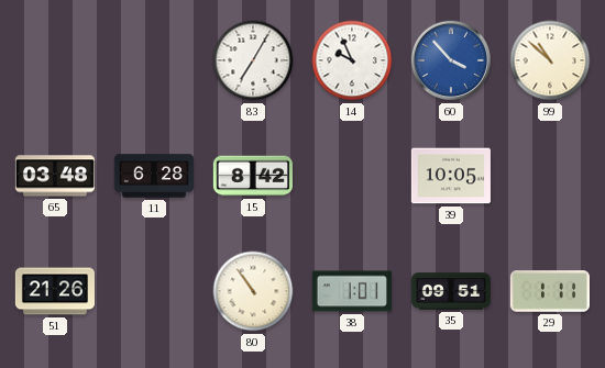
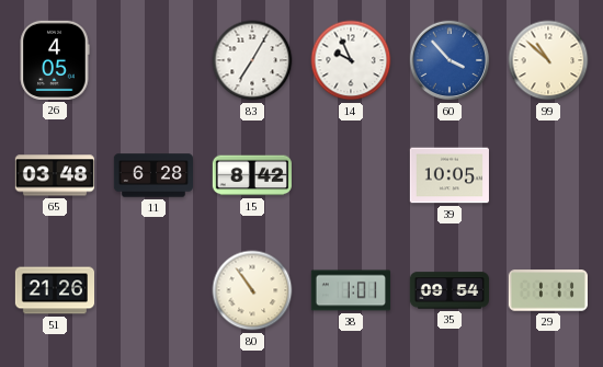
26: none -> 4:05
35: 09:51 -> 09:54
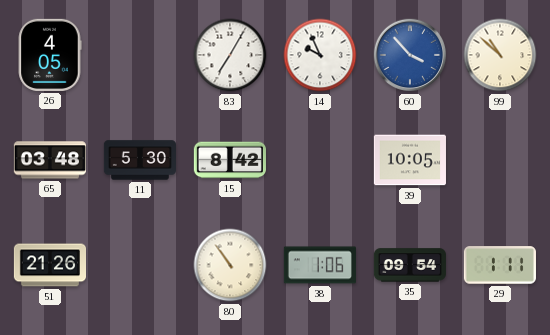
11: 6:28 -> 5:30
38: 1:01 -> 1:06
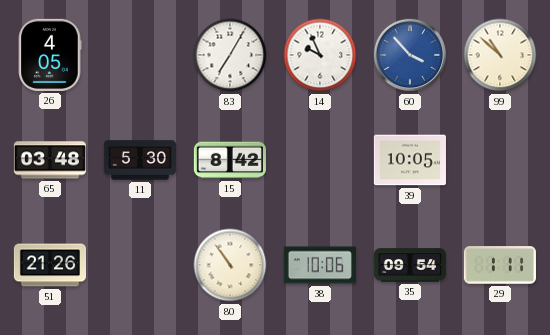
38: 1:06 -> 10:06
